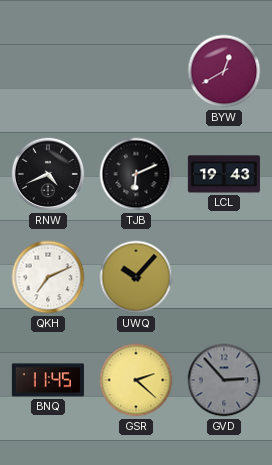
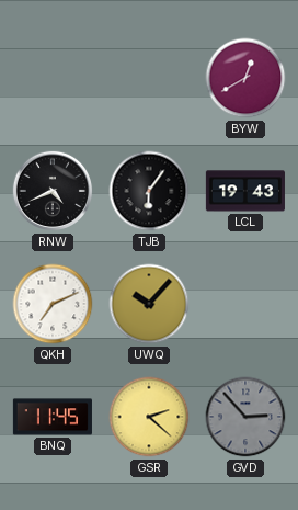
TJB: 6:11 -> 6:06
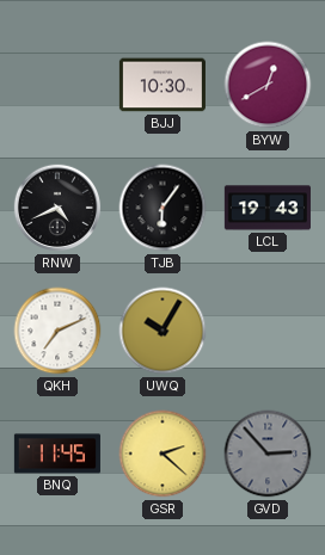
BJJ: none -> 10:30
UWQ: 10:07 -> 10:05
